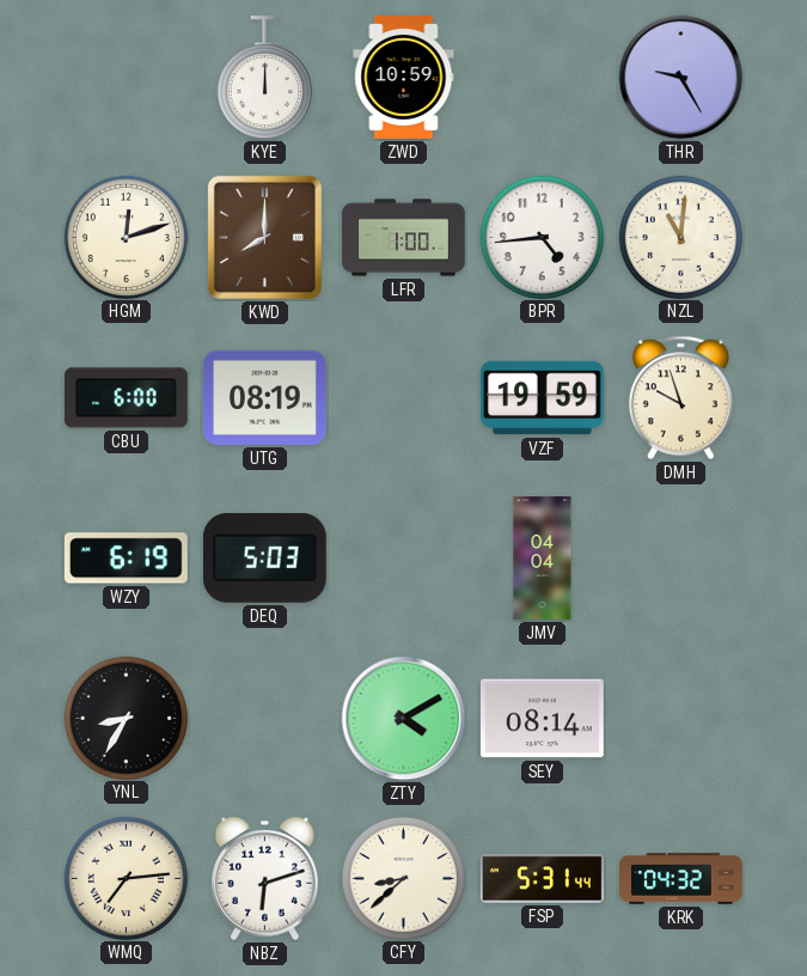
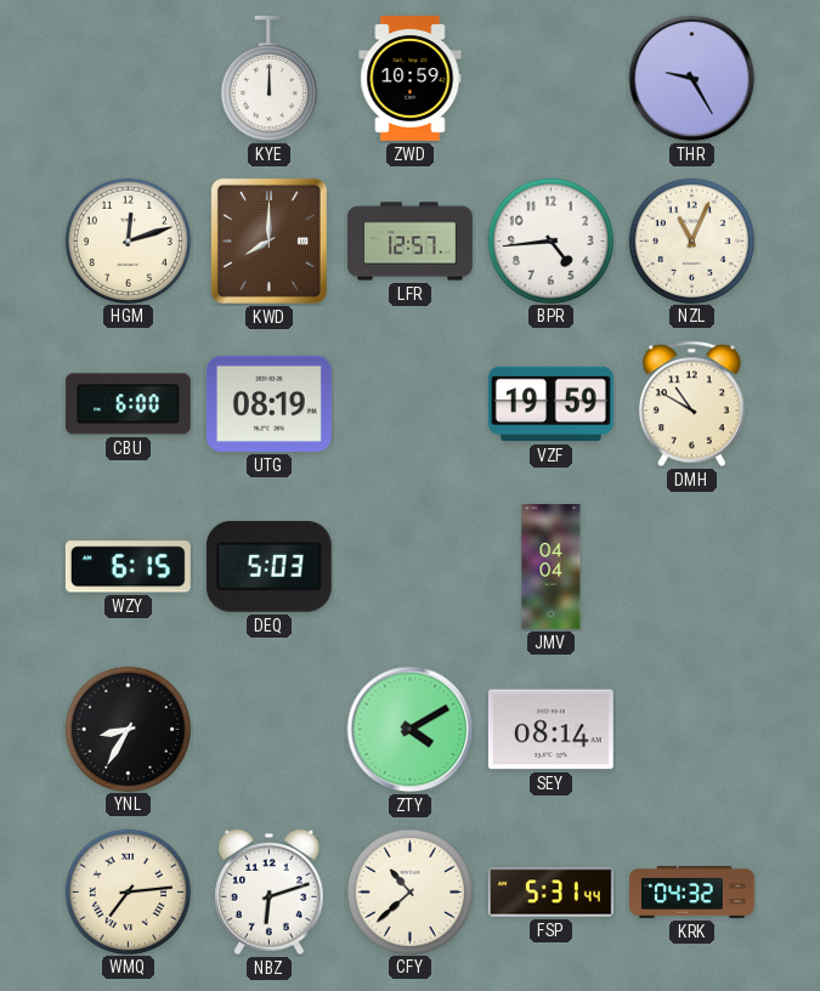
LFR: 1:00 -> 12:57
NZL: 11:01 -> 11:04
DMH: 9:57 -> 10:50
WZY: 6:19 -> 6:15
CFY: 8:38 -> 10:38
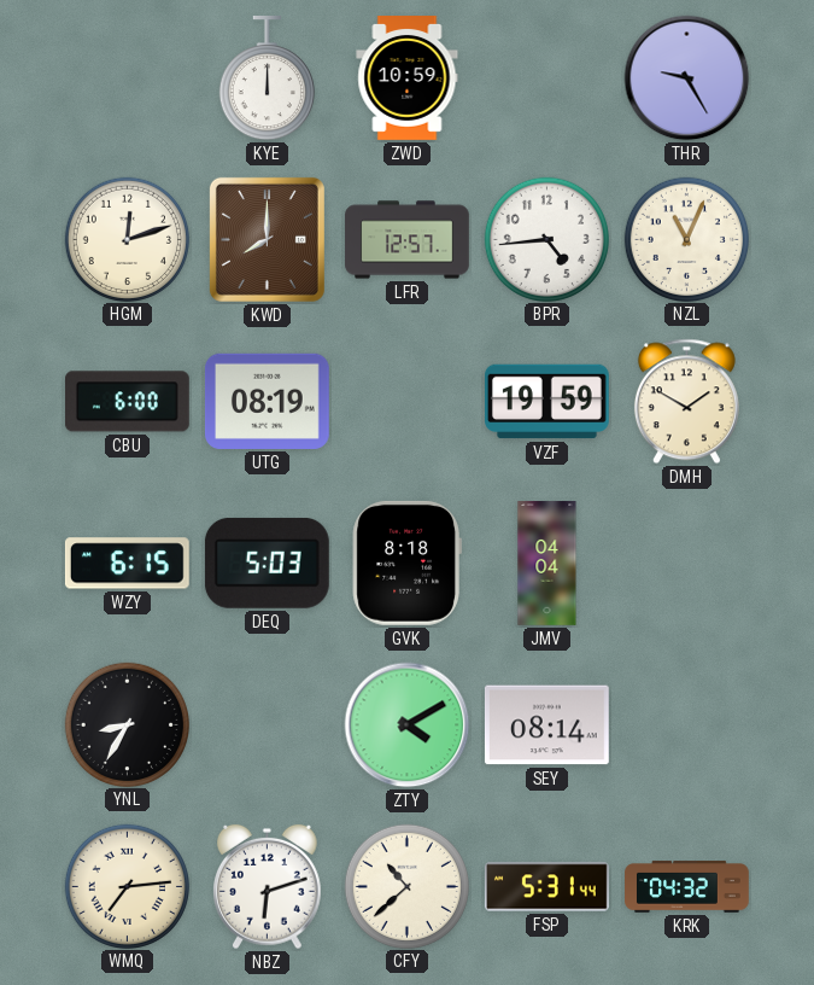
DMH: 10:50 -> 1:50
GVK: none -> 8:18
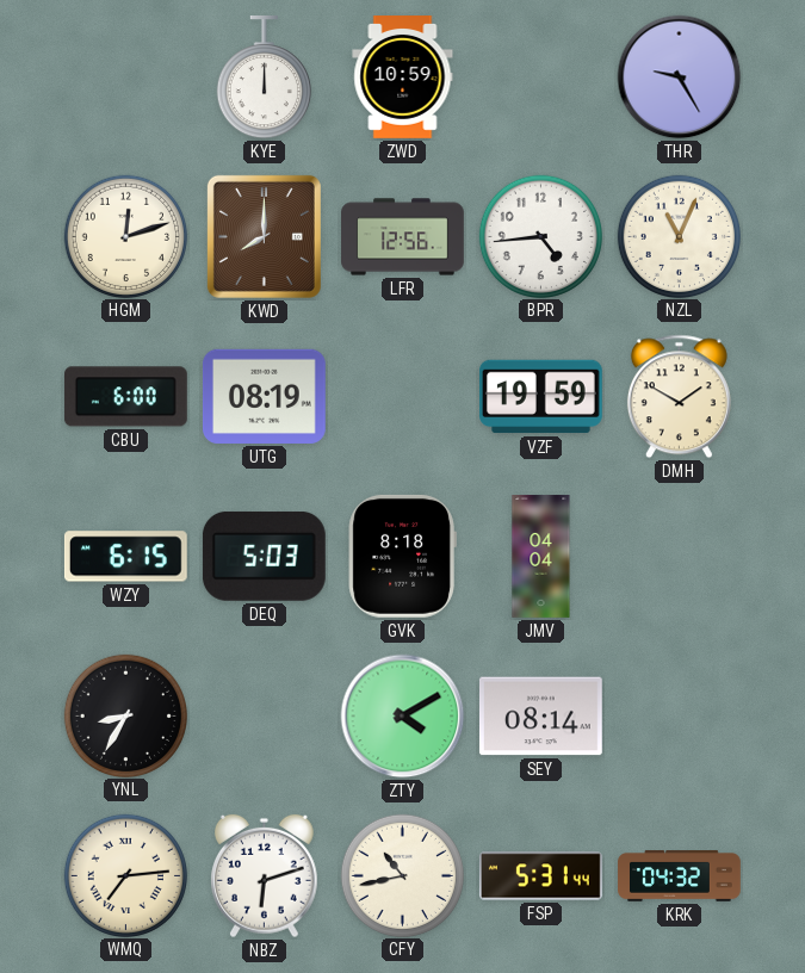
LFR: 12:57 -> 12:56
CFY: 10:38 -> 10:43
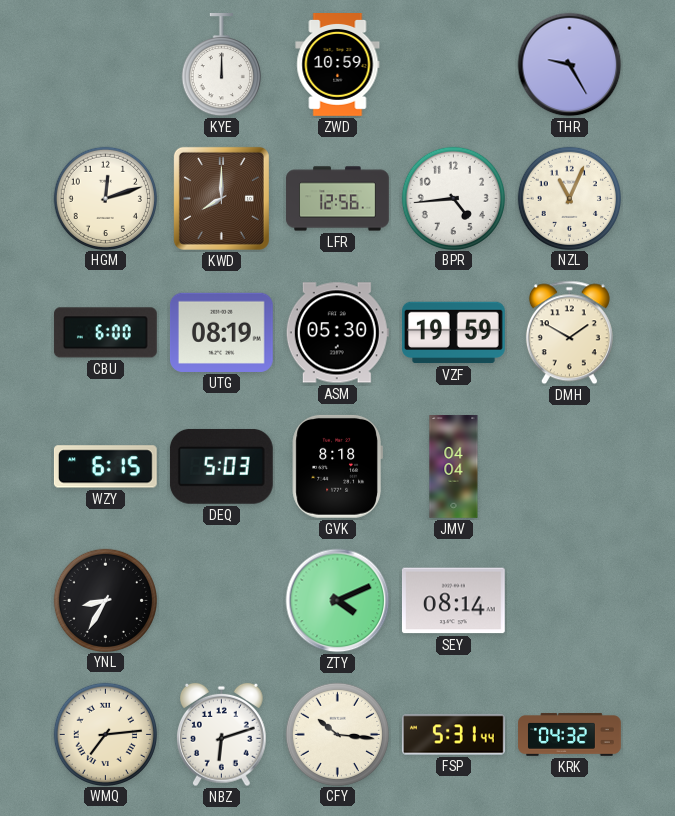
ASM: none -> 05:30
ZTY: 4:10 -> 4:11
CFY: 10:43 -> 10:16
